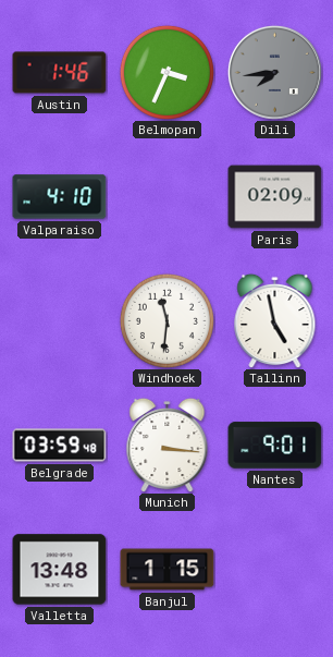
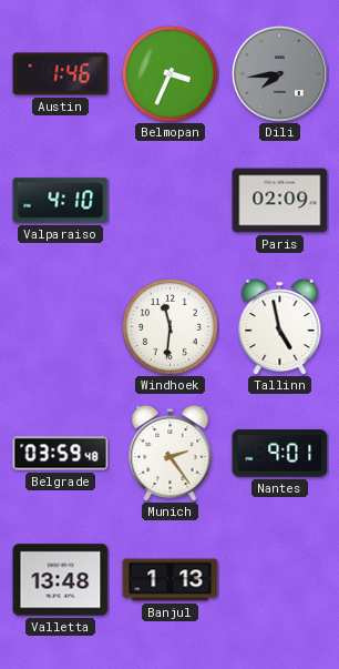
Munich: 3:16 -> 2:24
Banjul: 1:15 -> 1:13
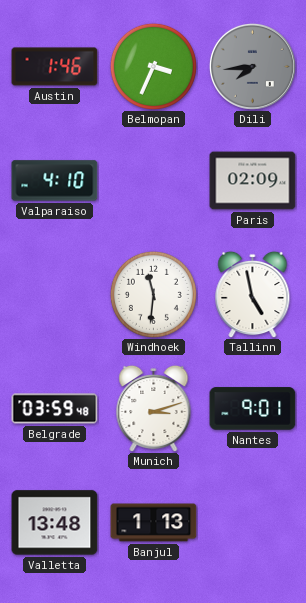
Munich: 2:24 -> 3:12
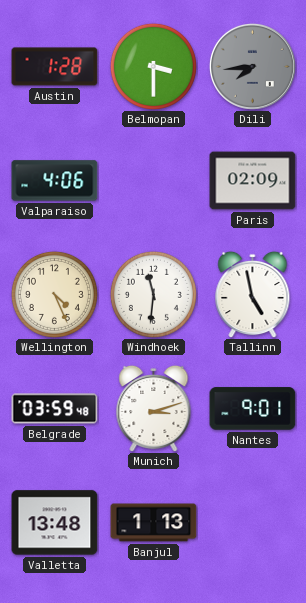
Austin: 1:46 -> 1:28
Belmopan: 3:34 -> 3:30
Valparaiso: 4:10 -> 4:06
Wellington: none -> 4:26
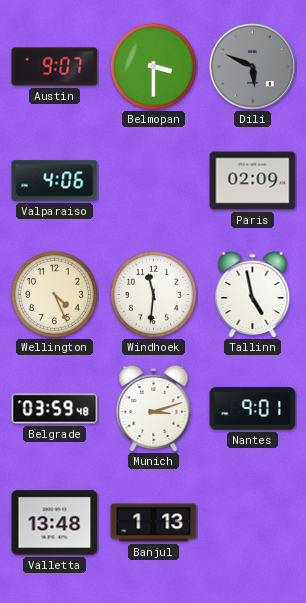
Austin: 1:28 -> 9:07
Dili: 7:44 -> 5:49
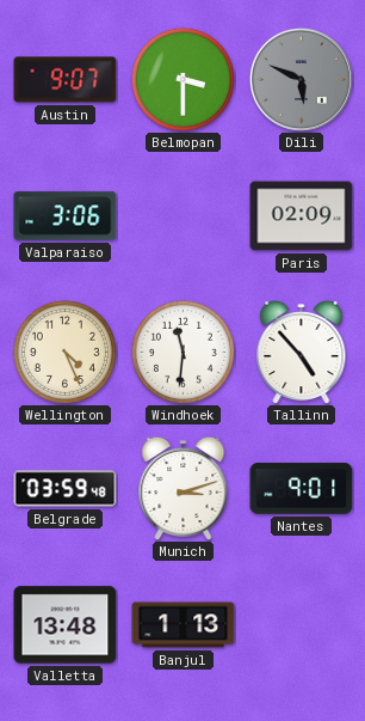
Valparaiso: 4:06 -> 3:06
Tallinn: 4:58 -> 4:53
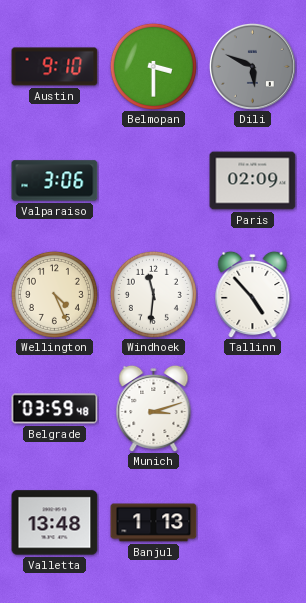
Austin: 9:07 -> 9:10
Nantes: 9:01 -> none
